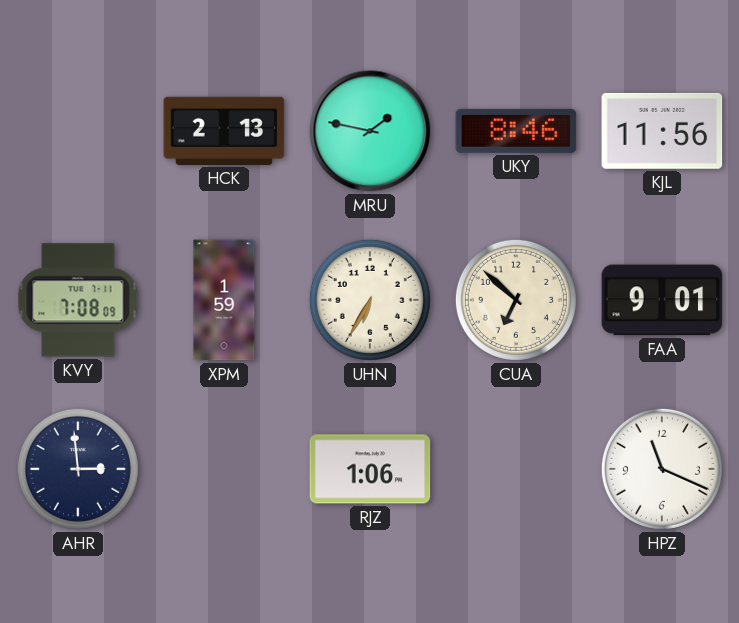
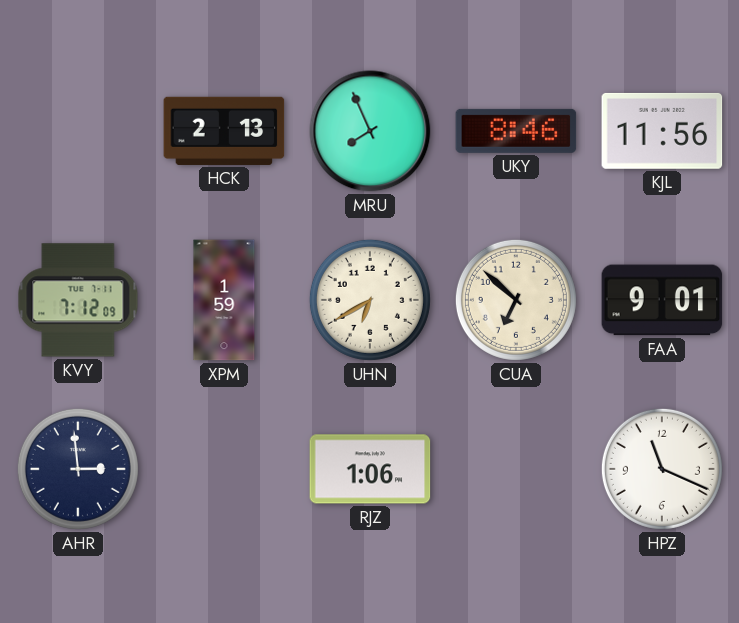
MRU: 1:47 -> 7:56
KVY: 7:08 -> 7:12
UHN: 6:35 -> 6:40
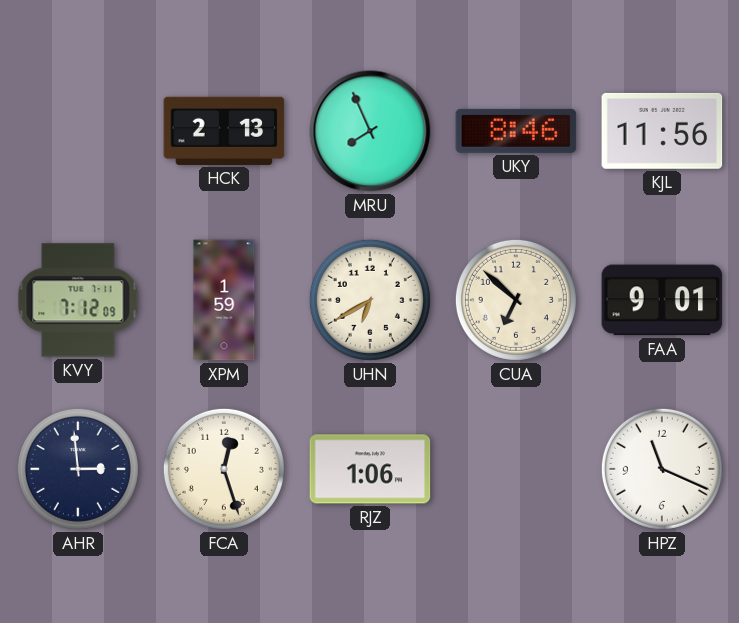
FCA: none -> 12:27
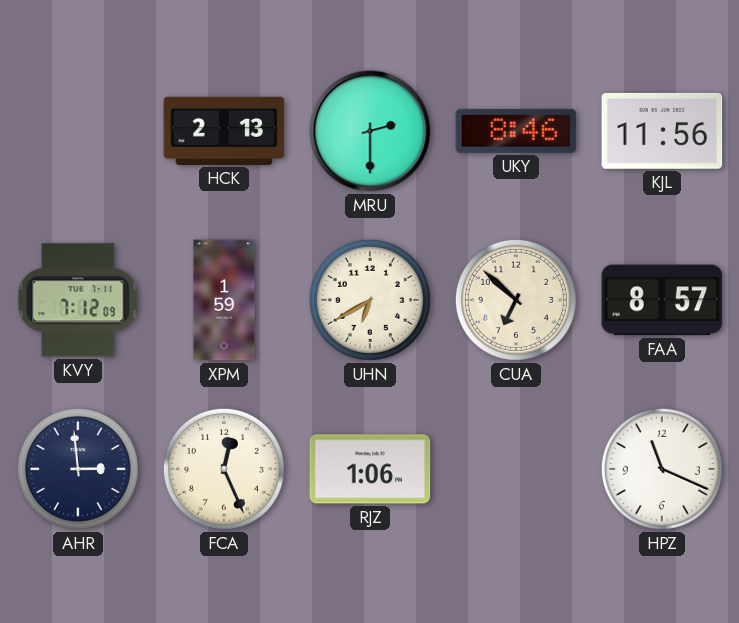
MRU: 7:56 -> 2:30
FAA: 9:01 -> 8:57
FCA: 12:27 -> 12:26
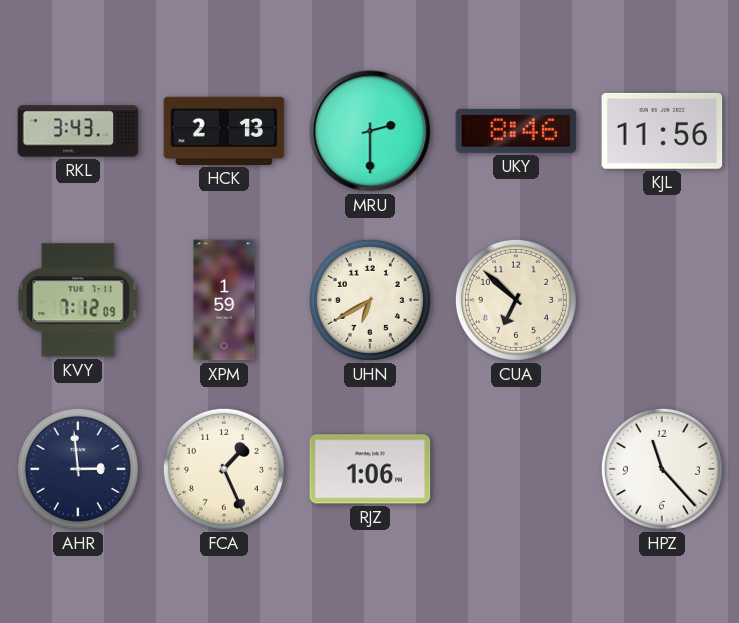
RKL: none -> 3:43
FAA: 8:57 -> none
FCA: 12:26 -> 1:26
HPZ: 11:19 -> 11:23
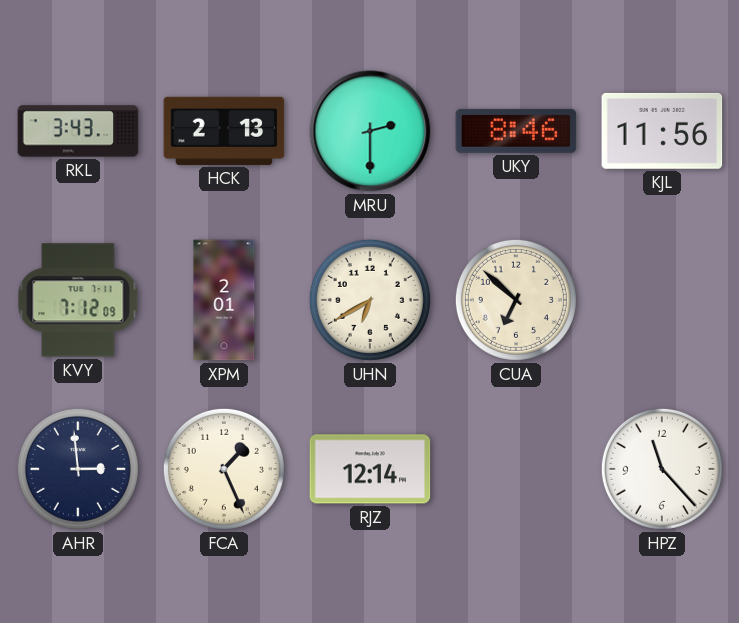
XPM: 1:59 -> 2:01
RJZ: 1:06 -> 12:14
